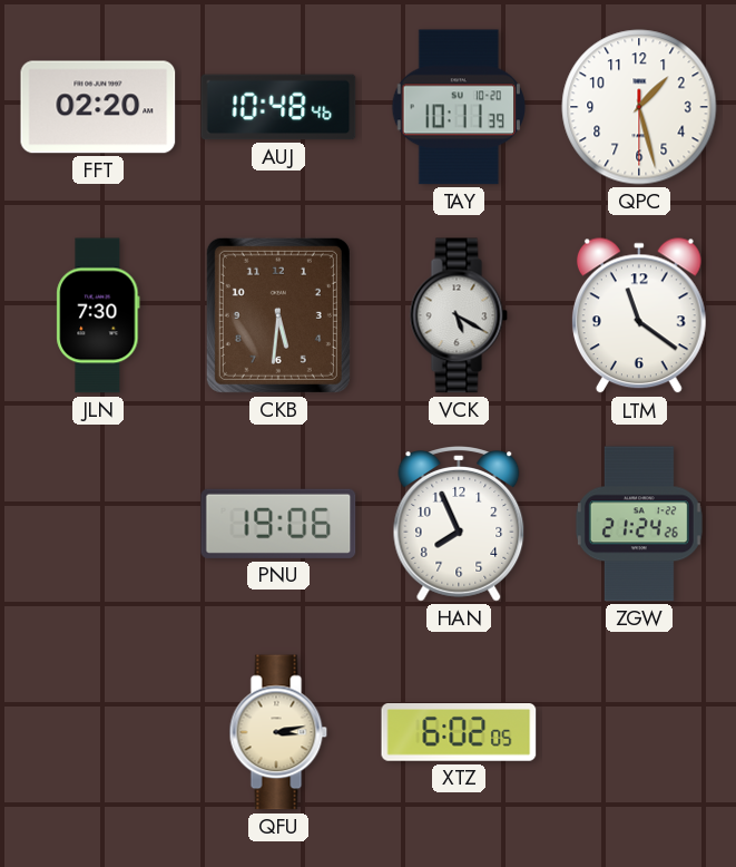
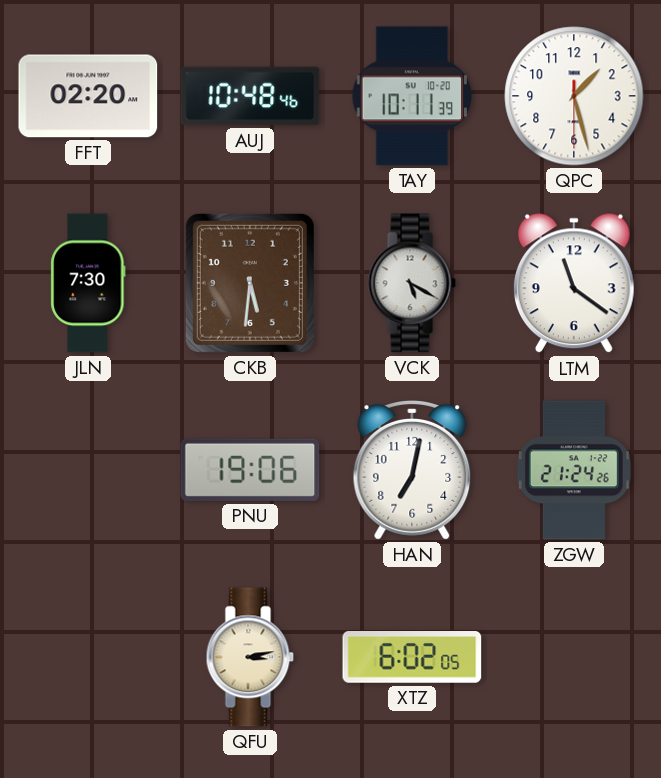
HAN: 7:56 -> 7:02
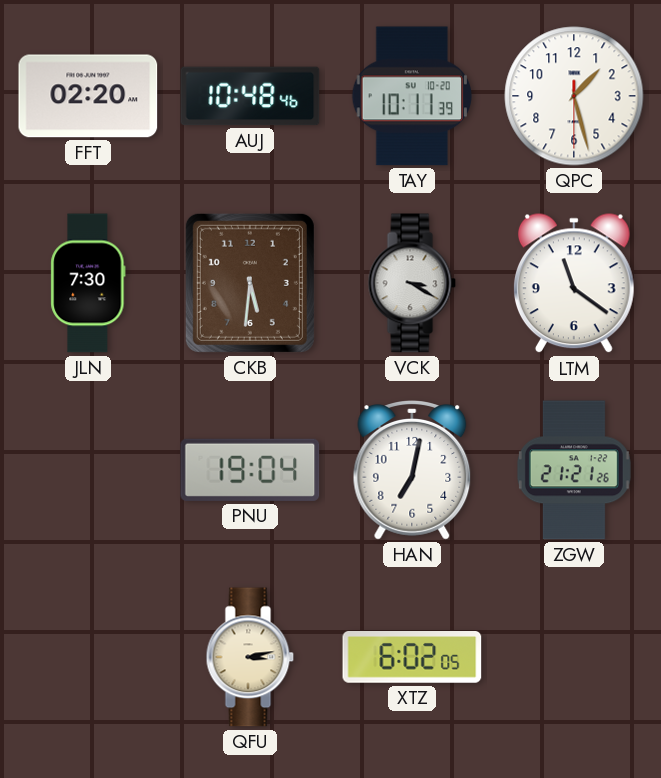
VCK: 5:20 -> 3:20
PNU: 19:06 -> 19:04
ZGW: 21:24 -> 21:21
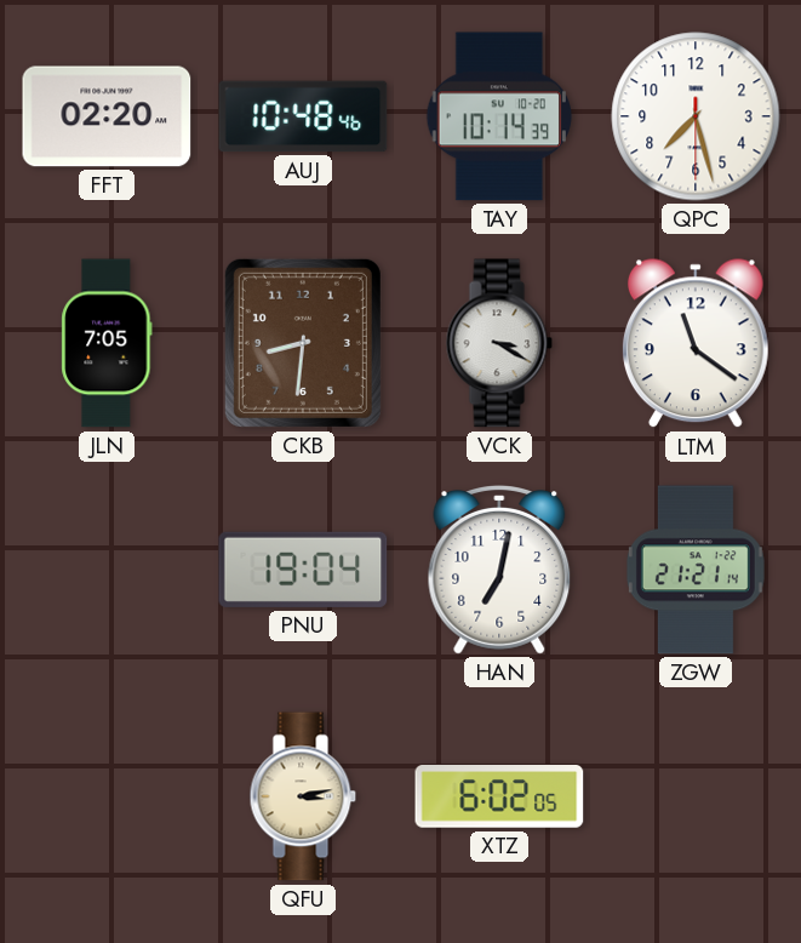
TAY: 10:11 -> 10:14
QPC: 1:27 -> 7:27
JLN: 7:30 -> 7:05
CKB: 5:31 -> 8:31
ZGW: 21:21:26 -> 21:21:14
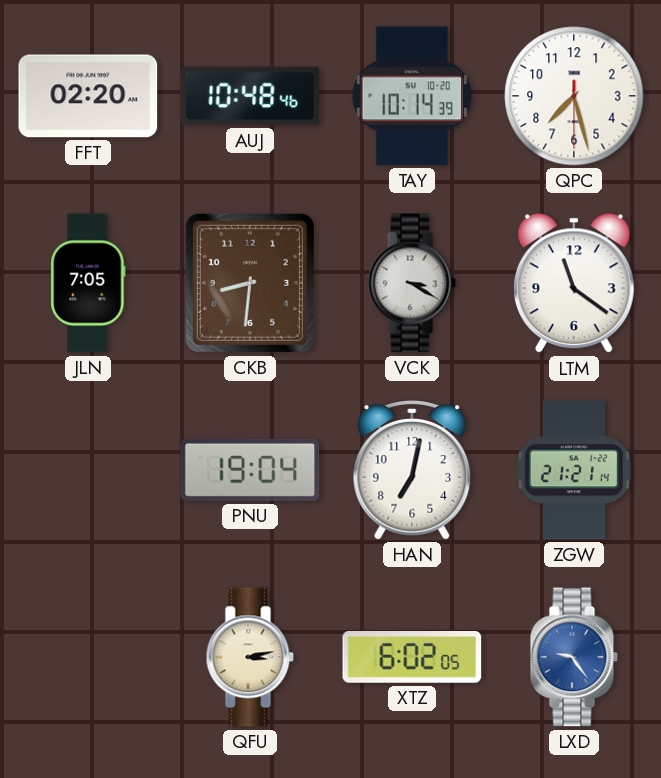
LXD: none -> 9:24
